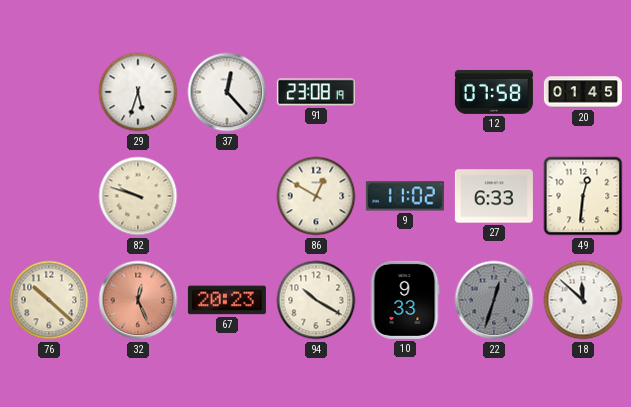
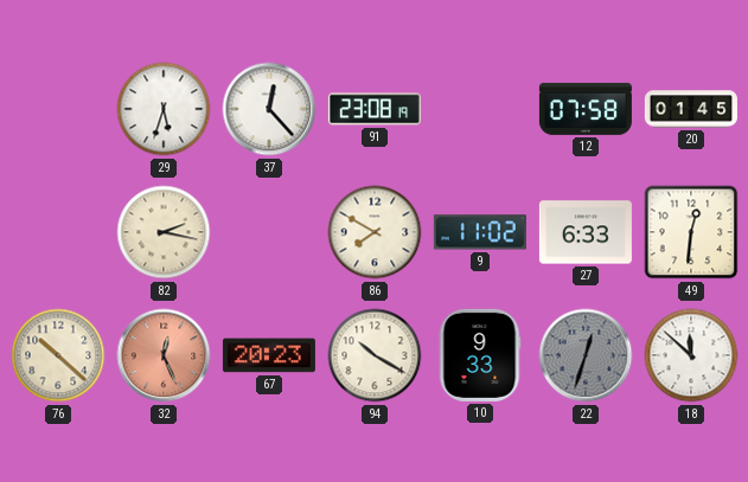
82: 9:48 -> 2:17
86: 12:50 -> 7:50
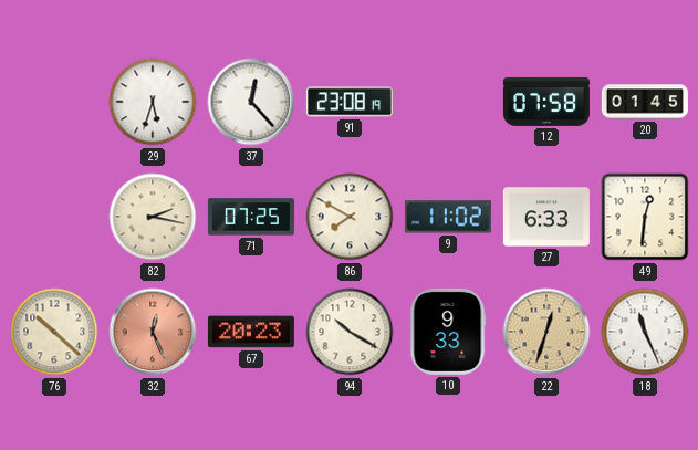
71: none -> 07:25
22 dial: grey -> champagne
18: 11:52 -> 11:26
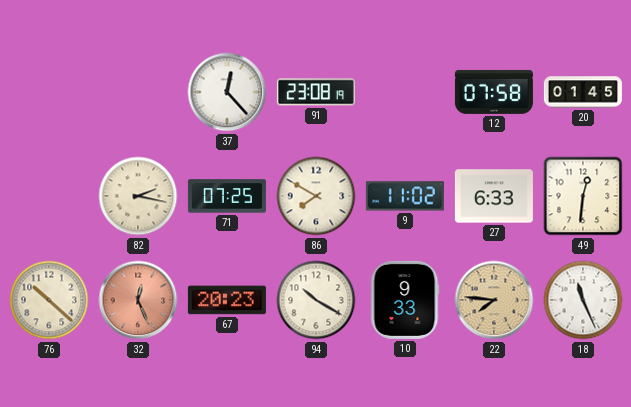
29: 5:33 -> none
22: 12:33 -> 7:46
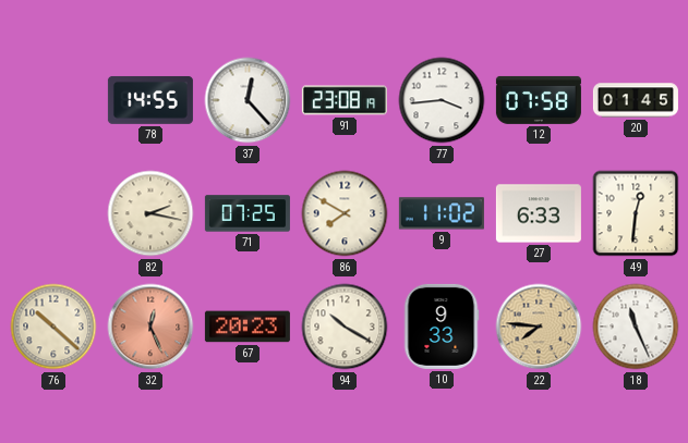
78: none -> 14:55
77: none -> 3:44
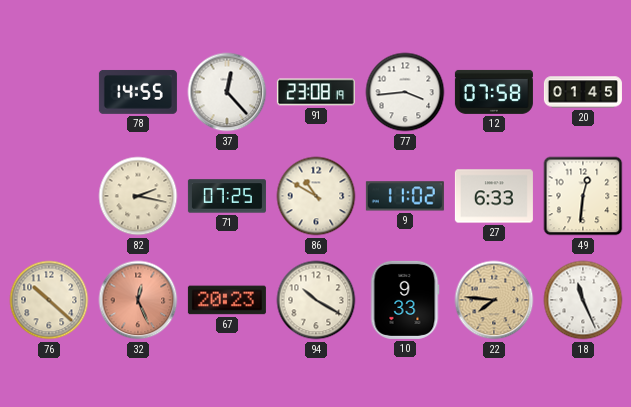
86: 7:50 -> 10:50
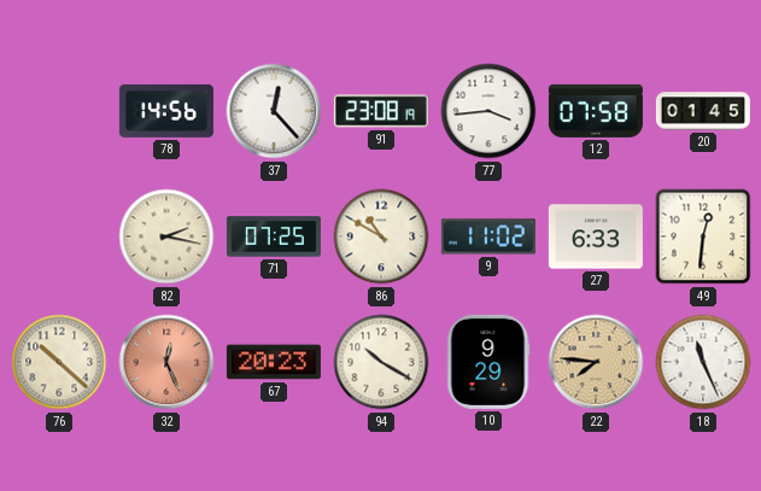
78: 14:55 -> 14:56
10: 9:33 -> 9:29
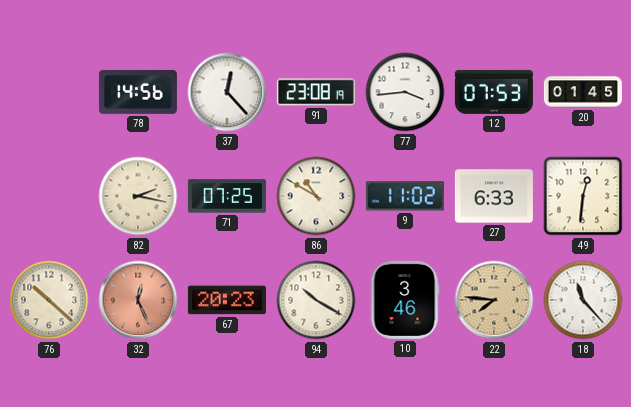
12: 07:58 -> 07:53
10: 9:29 -> 3:46
18: 11:26 -> 11:23
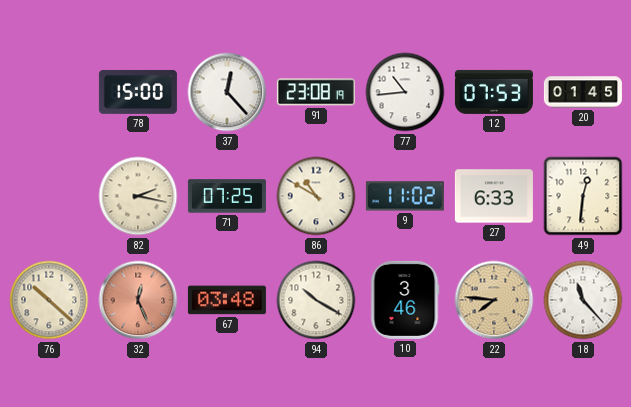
78: 14:56 -> 15:00
77: 3:44 -> 10:44
67: 20:23 -> 03:48
